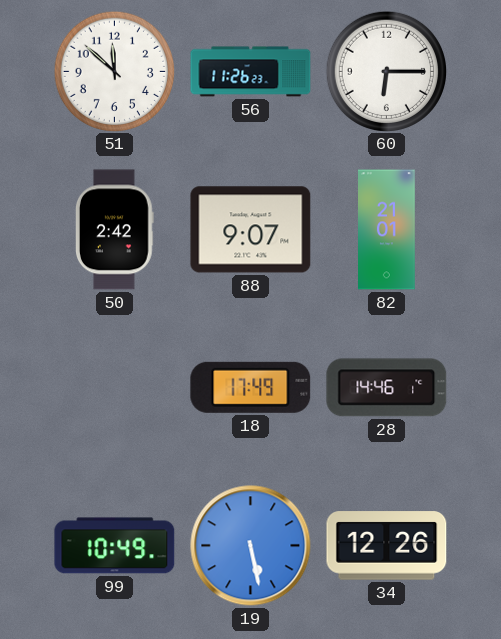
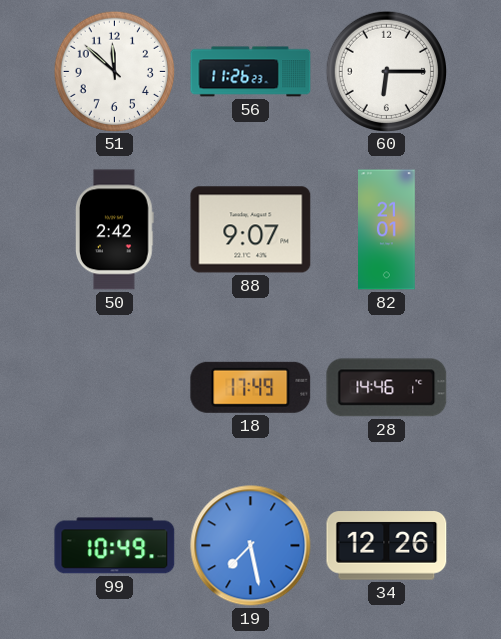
19: 5:28 -> 7:28
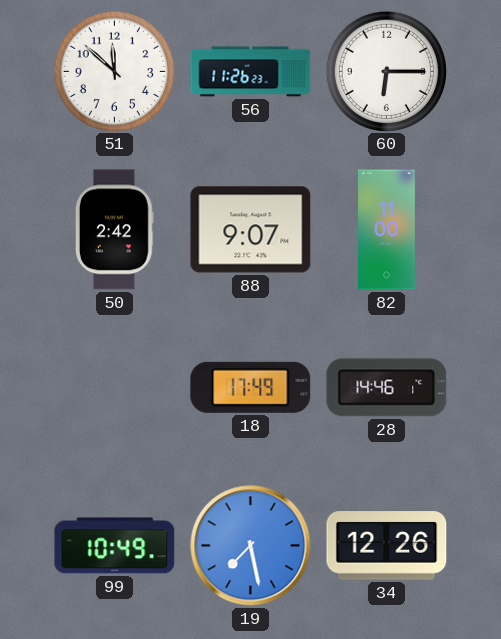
82: 21:01 -> 11:00
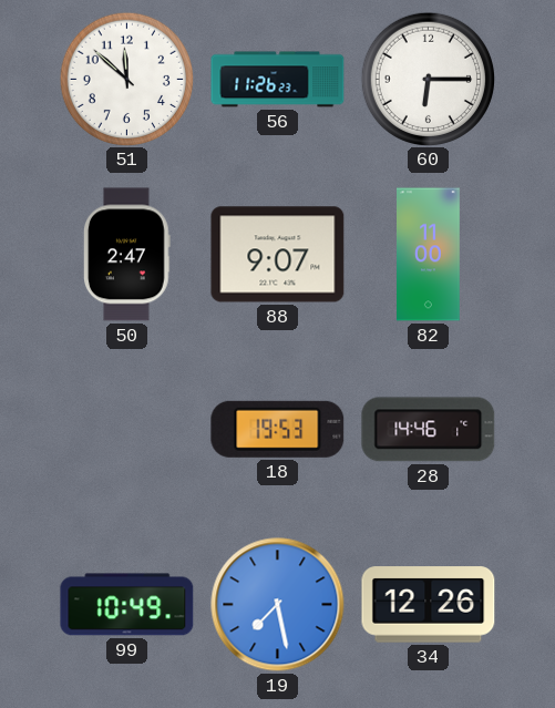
50: 2:42 -> 2:47
18: 17:49 -> 19:53
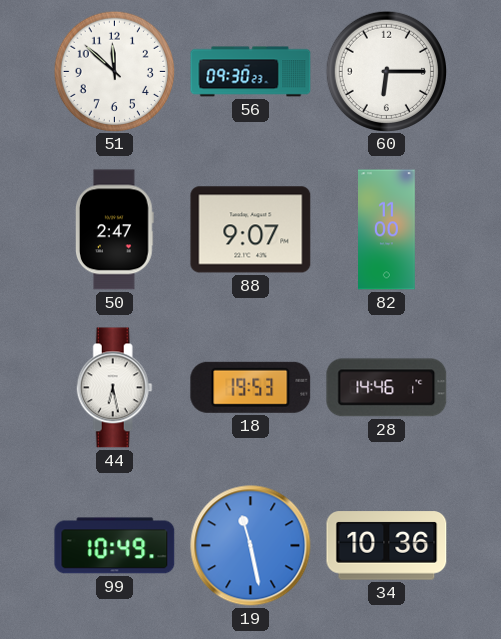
56: 11:26 -> 09:30
44: none -> 6:28
19: 7:28 -> 11:28
34: 12:26 -> 10:36
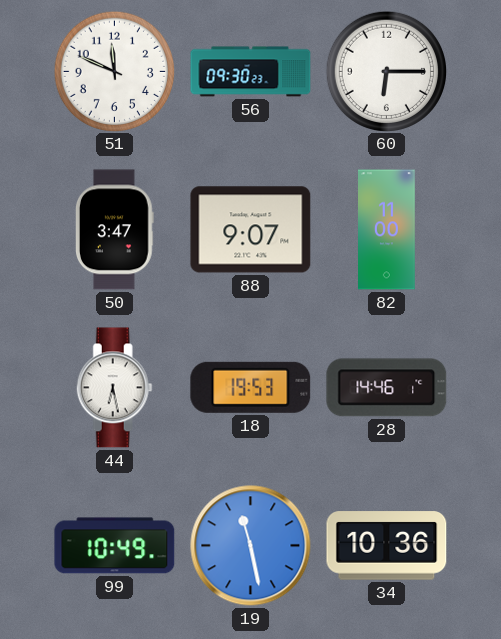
51: 11:52 -> 11:49
50: 2:47 -> 3:47
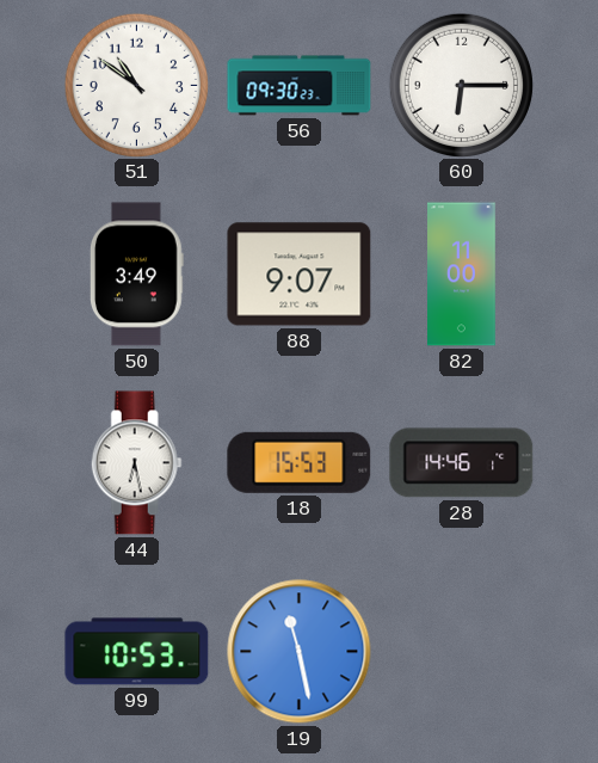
51: 11:49 -> 10:51
50: 3:47 -> 3:49
18: 19:53 -> 15:53
99: 10:49 -> 10:53
34: 10:36 -> none
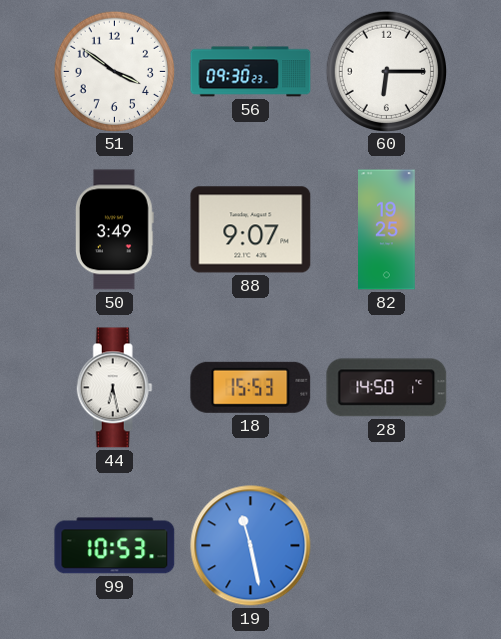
51: 10:51 -> 3:51
82: 11:00 -> 19:25
28: 14:46 -> 14:50
